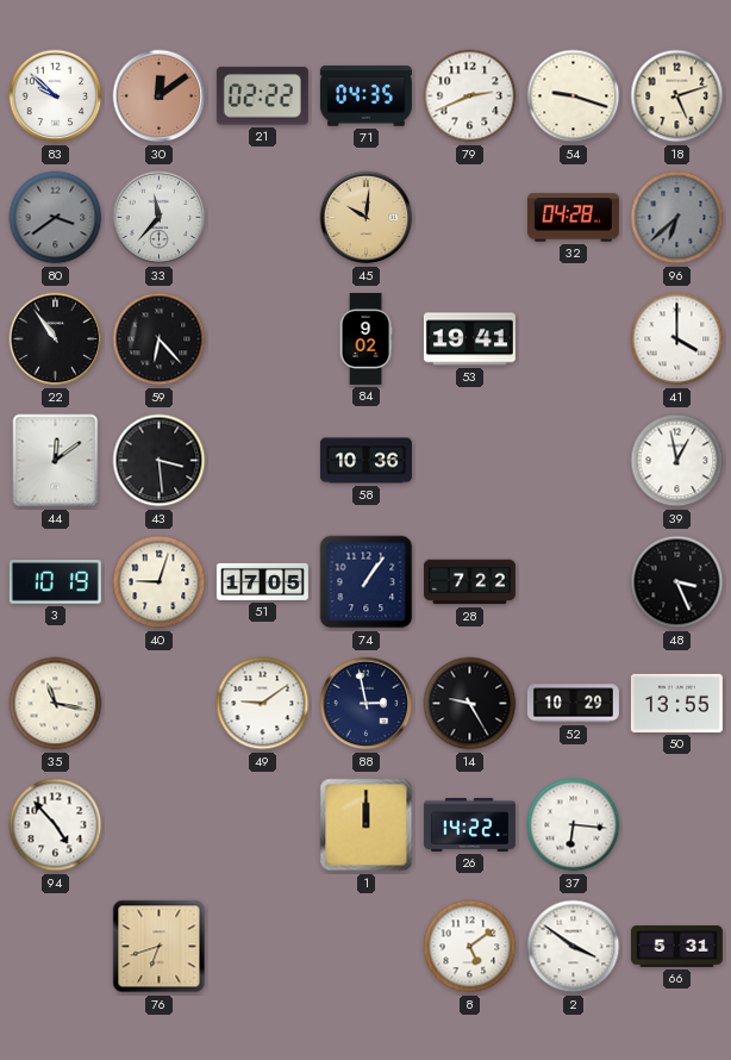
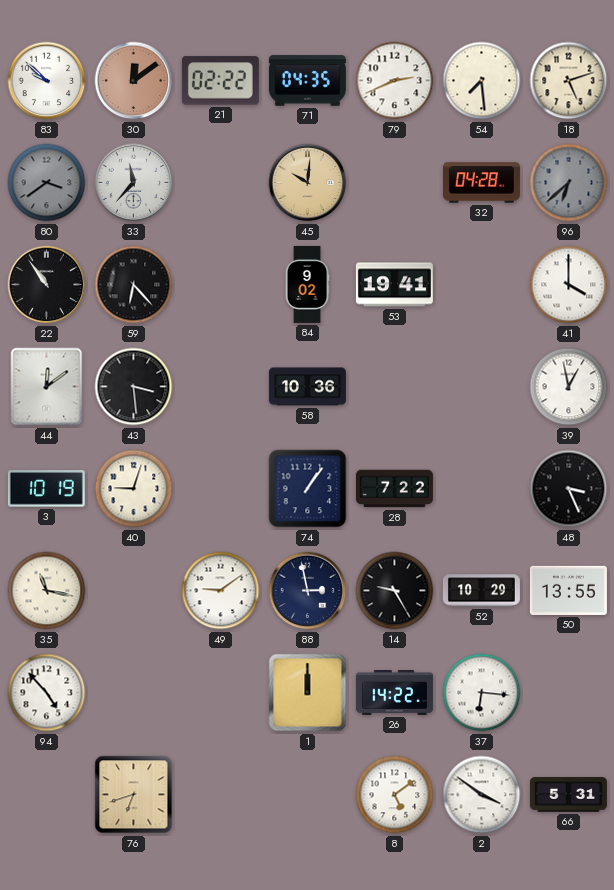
54: 9:18 -> 7:29
51: 17:05 -> none
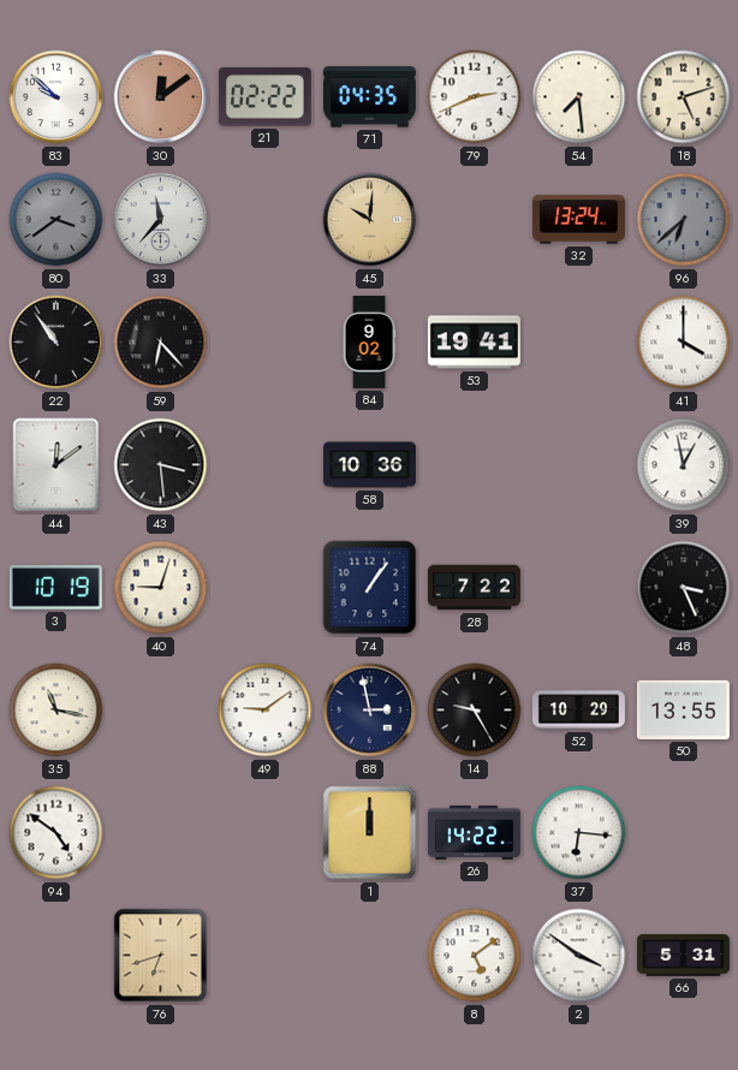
32: 04:28 -> 13:24
94: 4:53 -> 4:51
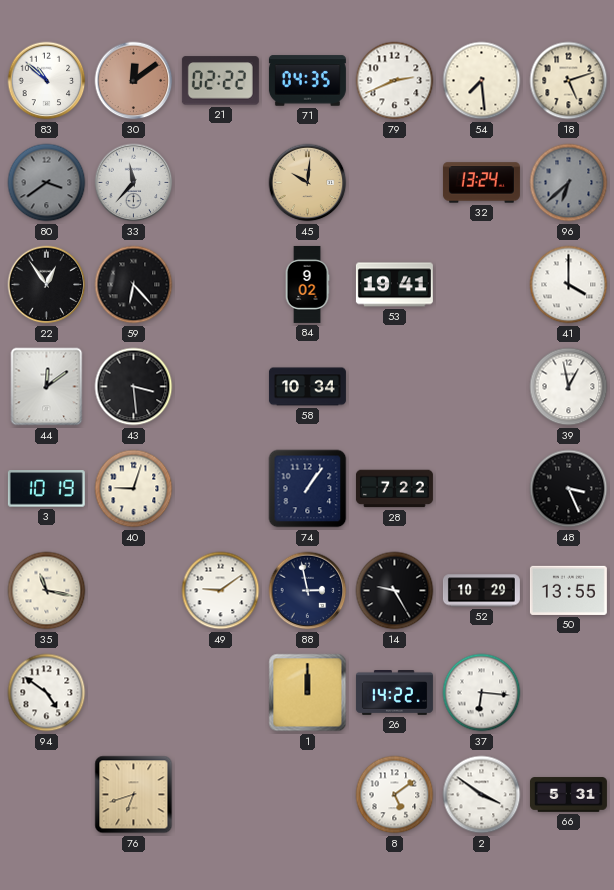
83: 9:52 -> 10:52
22: 10:54 -> 12:54
58: 10:36 -> 10:34
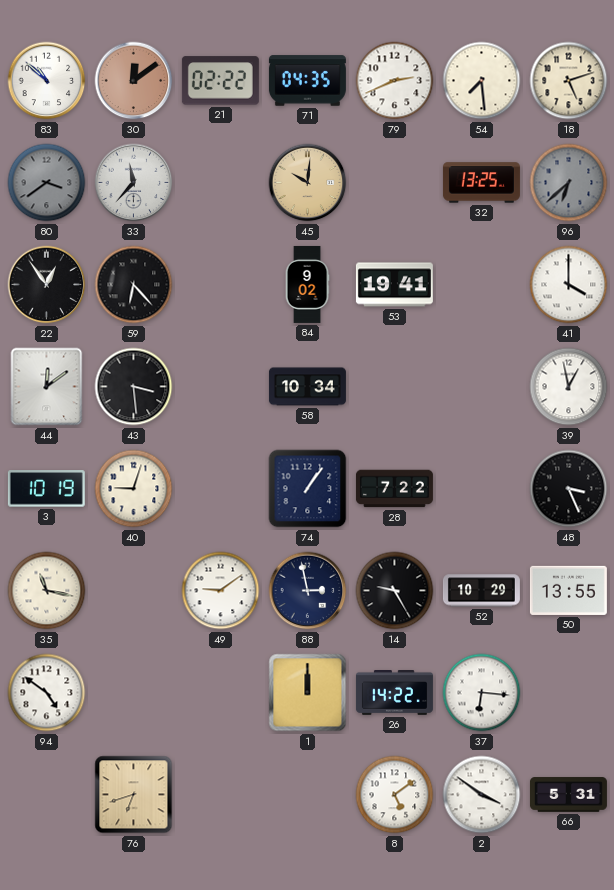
32: 13:24 -> 13:25
